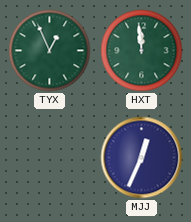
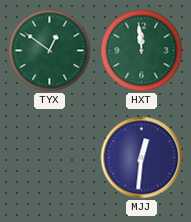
TYX: 12:56 -> 12:51
MJJ: 12:34 -> 12:31
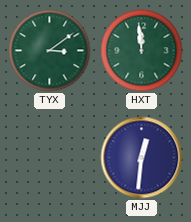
TYX: 12:51 -> 3:09
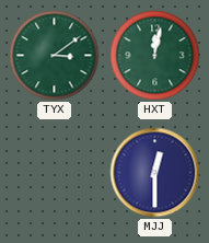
HXT: 11:59 -> 12:02
MJJ: 12:31 -> 12:30
